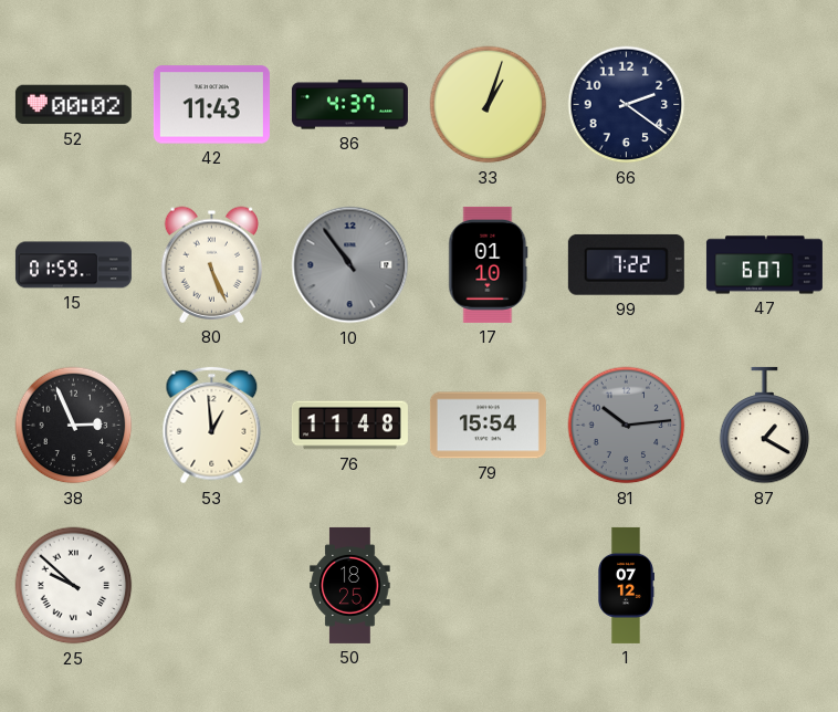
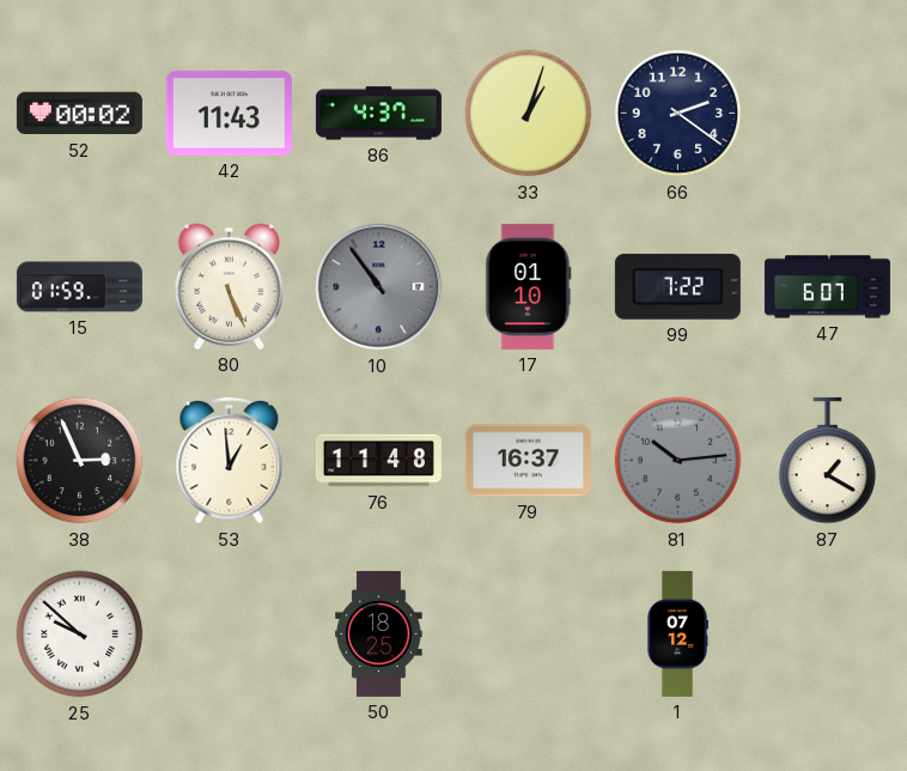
79: 15:54 -> 16:37
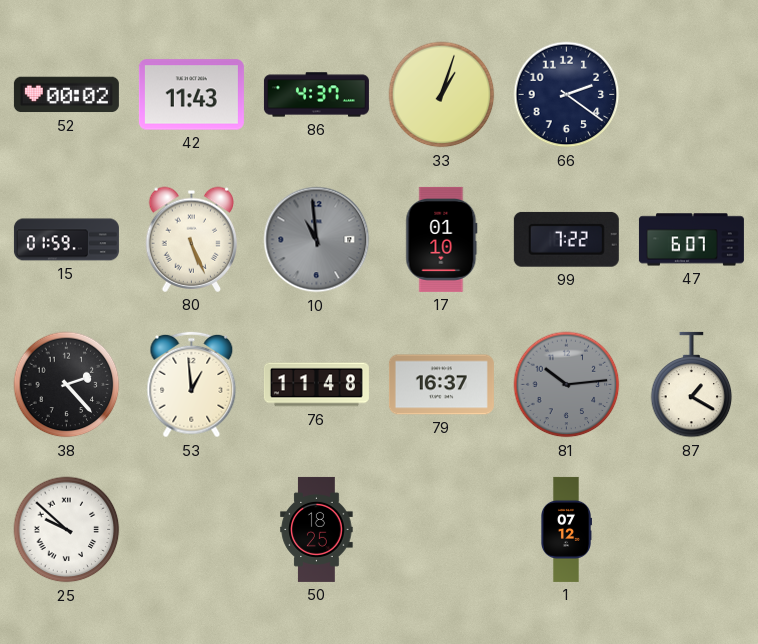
10: 10:54 -> 10:59
38: 2:56 -> 2:23
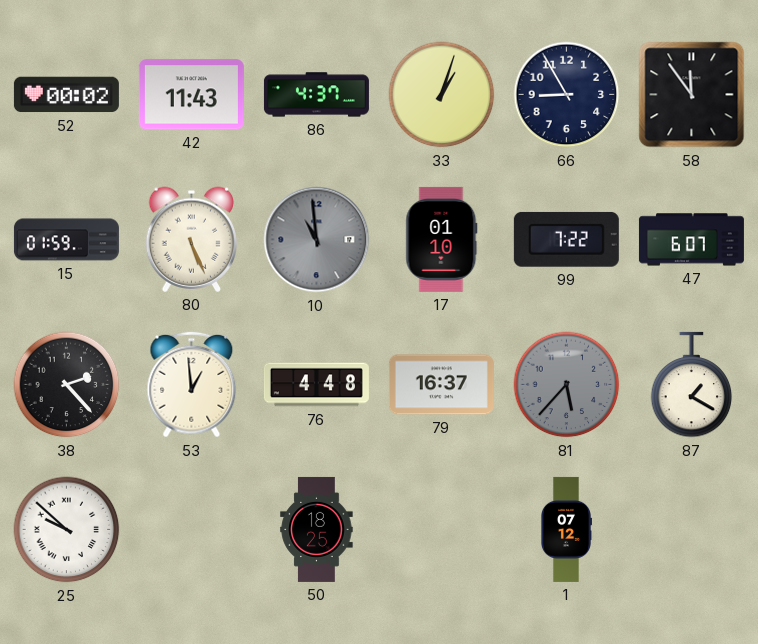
66: 2:21 -> 8:55
58: none -> 11:54
76: 11:48 -> 4:48
81: 10:14 -> 5:37
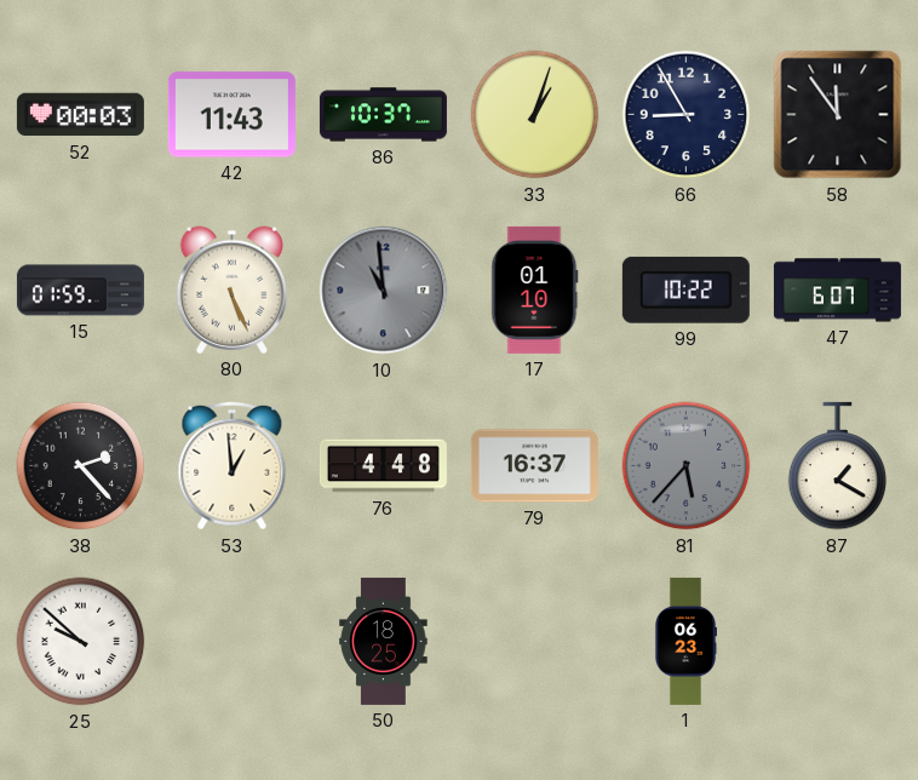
52: 00:02 -> 00:03
86: 4:37 -> 10:37
99: 7:22 -> 10:22
1: 07:12 -> 06:23
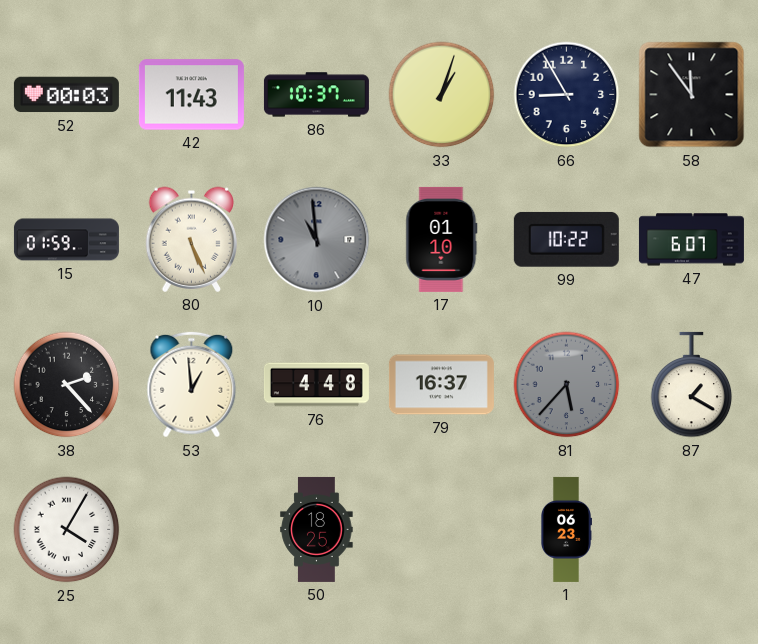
25: 9:52 -> 4:05
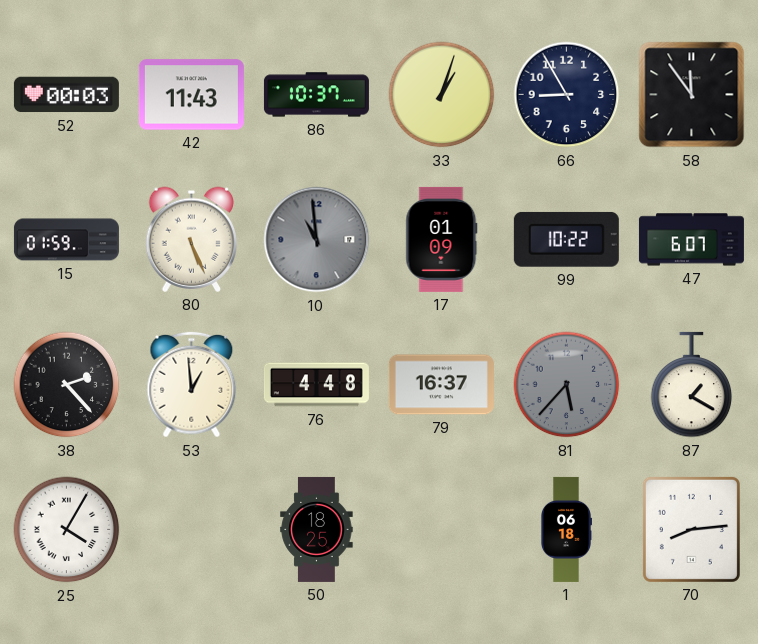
17: 01:10 -> 01:09
1: 06:23 -> 06:18
70: none -> 8:14
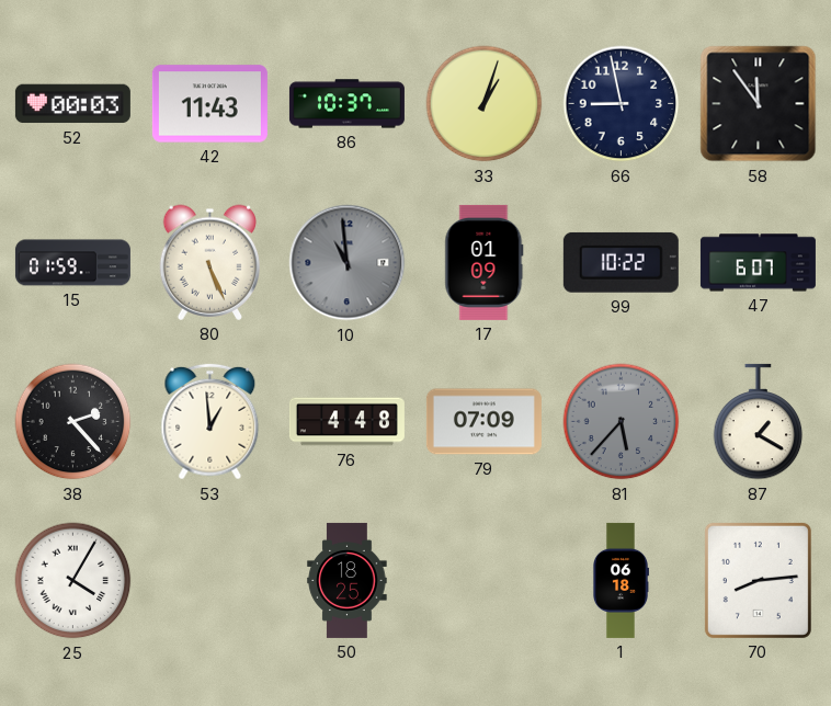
66: 8:55 -> 8:58
79: 16:37 -> 07:09
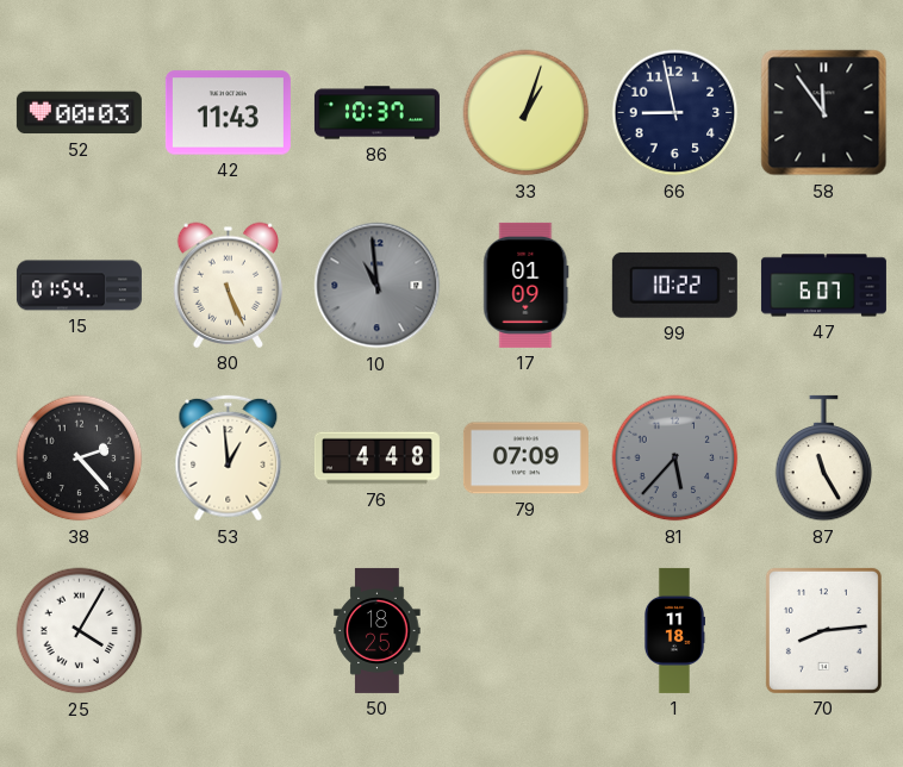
15: 01:59 -> 01:54
87: 1:20 -> 11:25
1: 06:18 -> 11:18
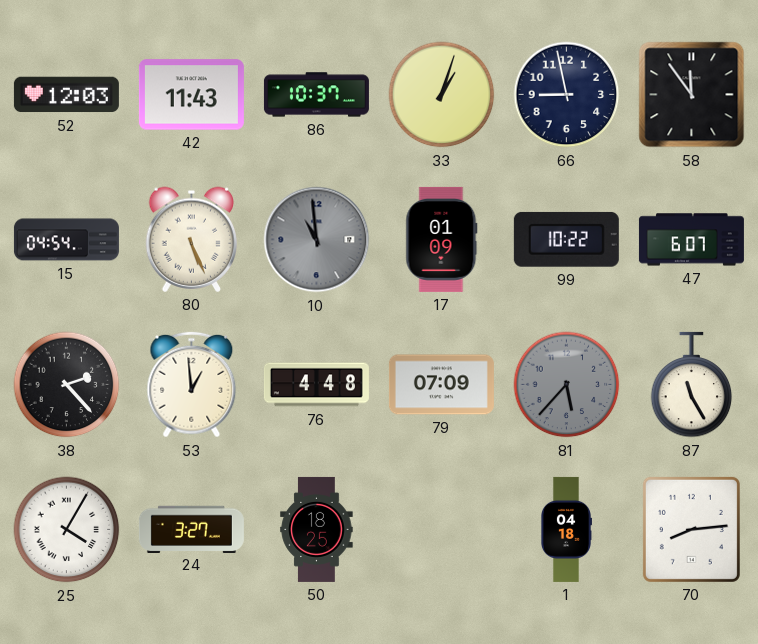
52: 00:03 -> 12:03
15: 01:54 -> 04:54
24: none -> 3:27
1: 11:18 -> 04:18
